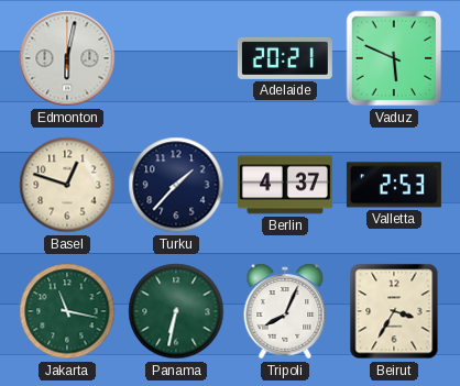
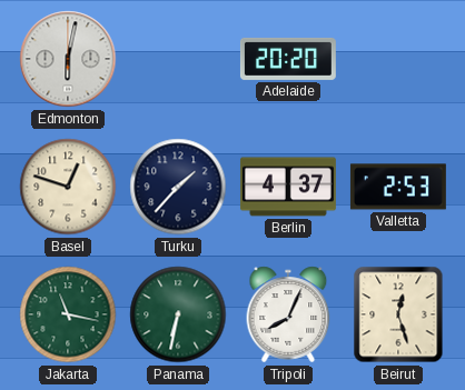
Adelaide: 20:21 -> 20:20
Vaduz: 5:49 -> none
Beirut: 3:35 -> 12:27
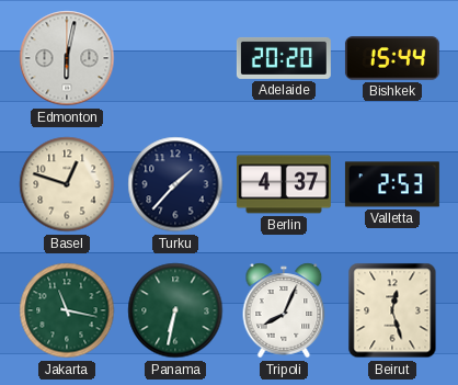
Bishkek: none -> 15:44
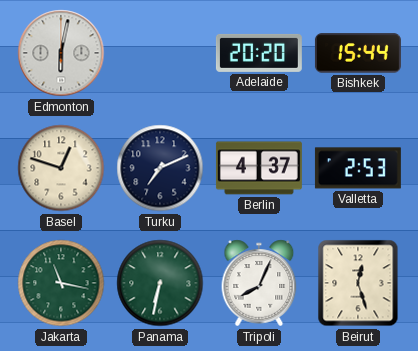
Turku: 1:37 -> 7:11
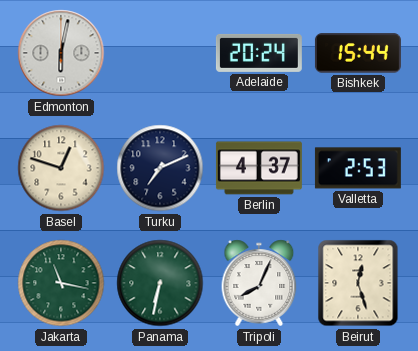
Adelaide: 20:20 -> 20:24
